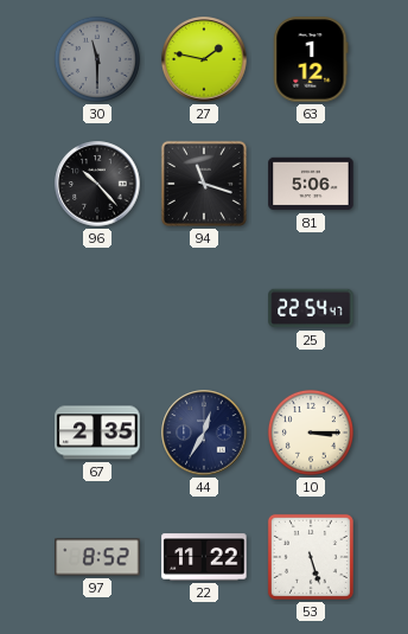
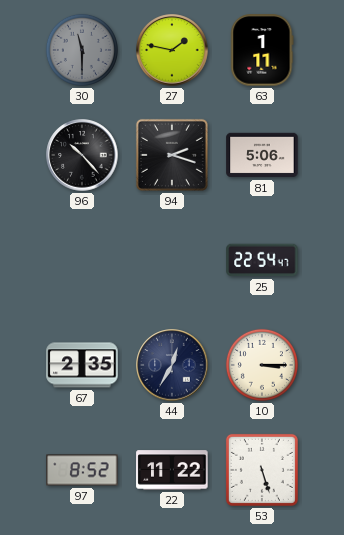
63: 1:12 -> 1:11
94: 11:18 -> 2:18
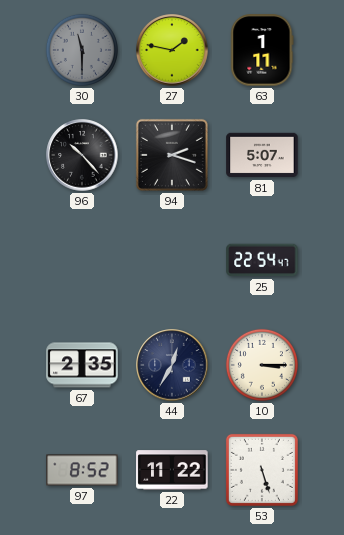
81: 5:06 -> 5:07
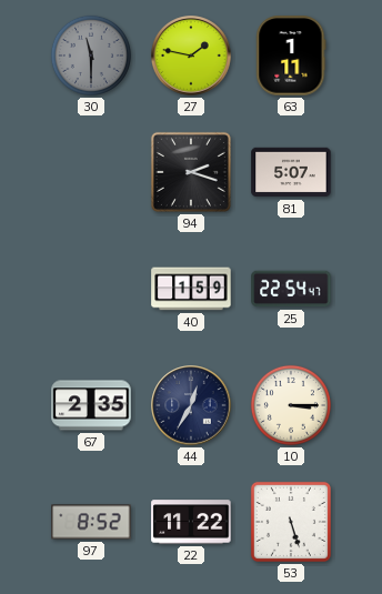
96: 10:23 -> none
40: none -> 1:59
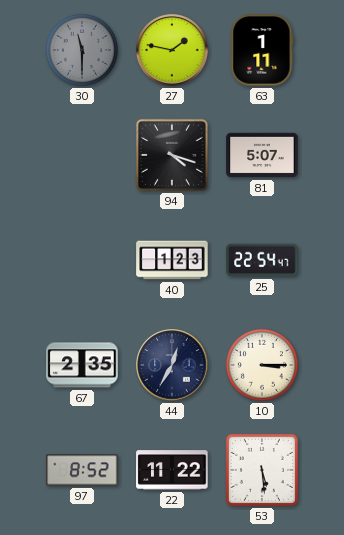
94: 2:18 -> 4:18
40: 1:59 -> 1:23
53: 5:27 -> 5:29
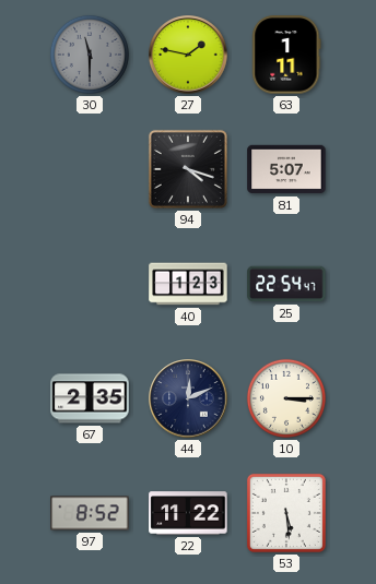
44: 12:35 -> 12:11
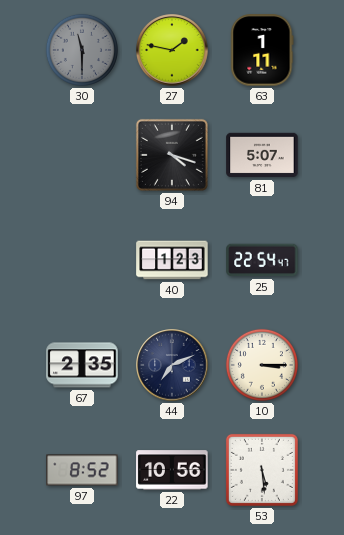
44: 12:11 -> 7:11
22: 11:22 -> 10:56
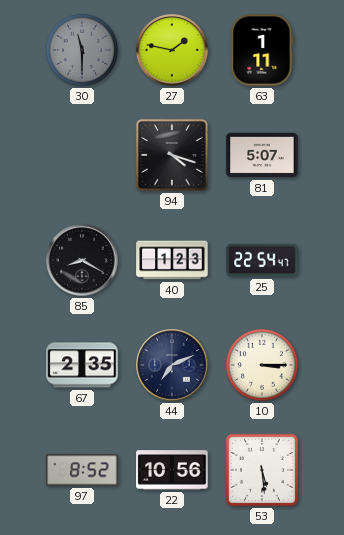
85: none -> 8:20
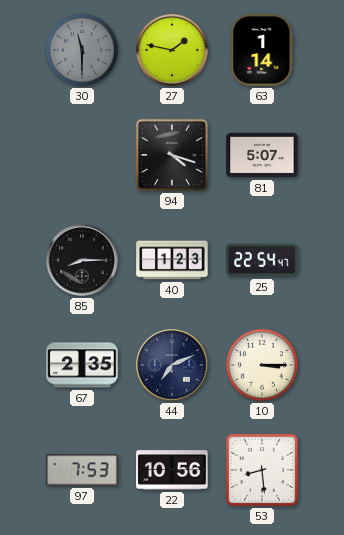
63: 1:11 -> 1:14
85: 8:20 -> 8:15
97: 8:52 -> 7:53
53: 5:29 -> 8:29
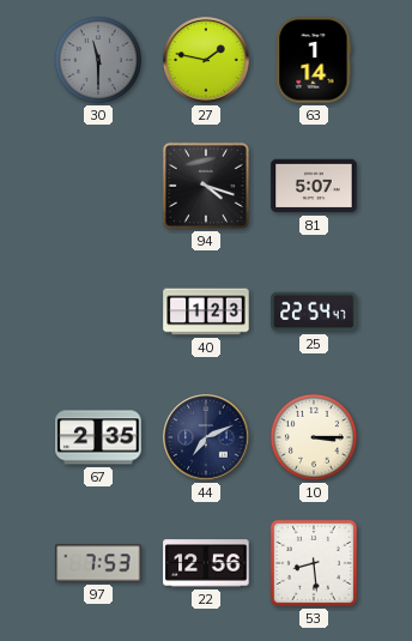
85: 8:15 -> none
22: 10:56 -> 12:56
